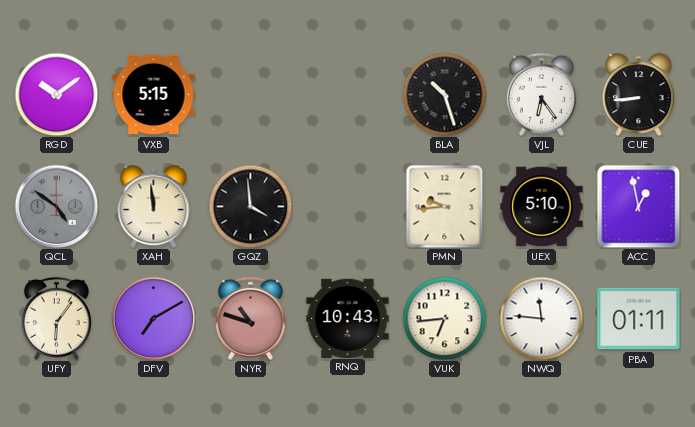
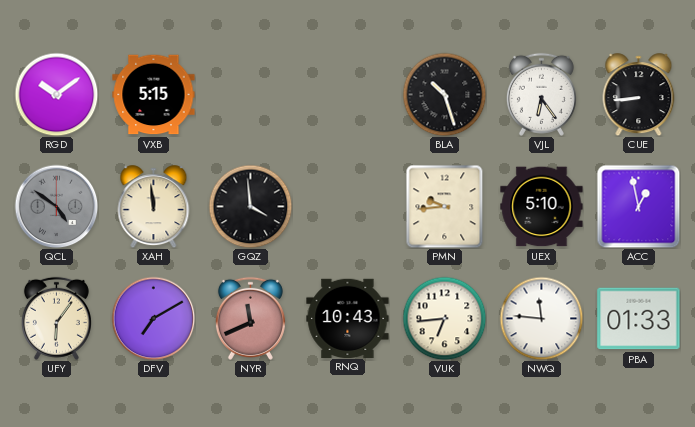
NYR: 10:48 -> 11:41
PBA: 01:11 -> 01:33
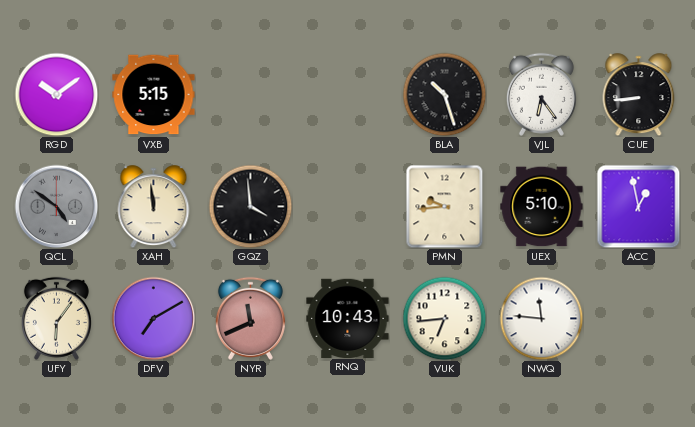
PBA: 01:33 -> none
